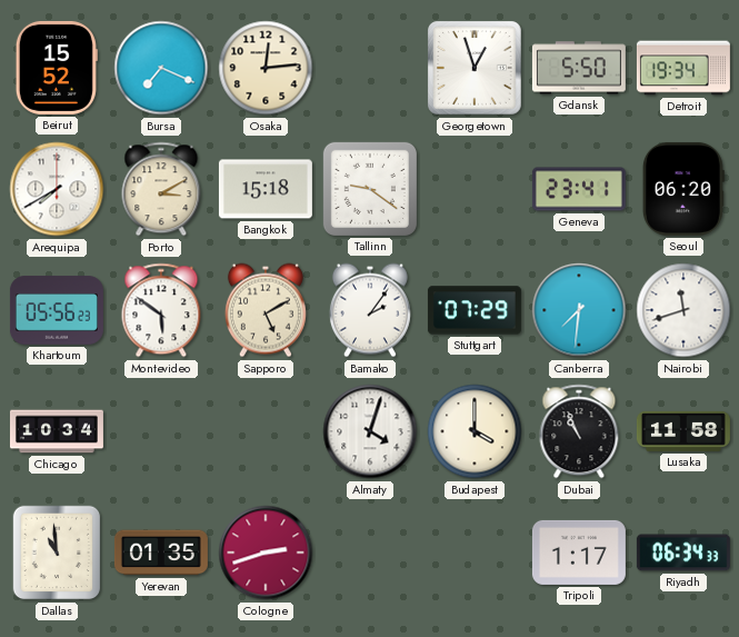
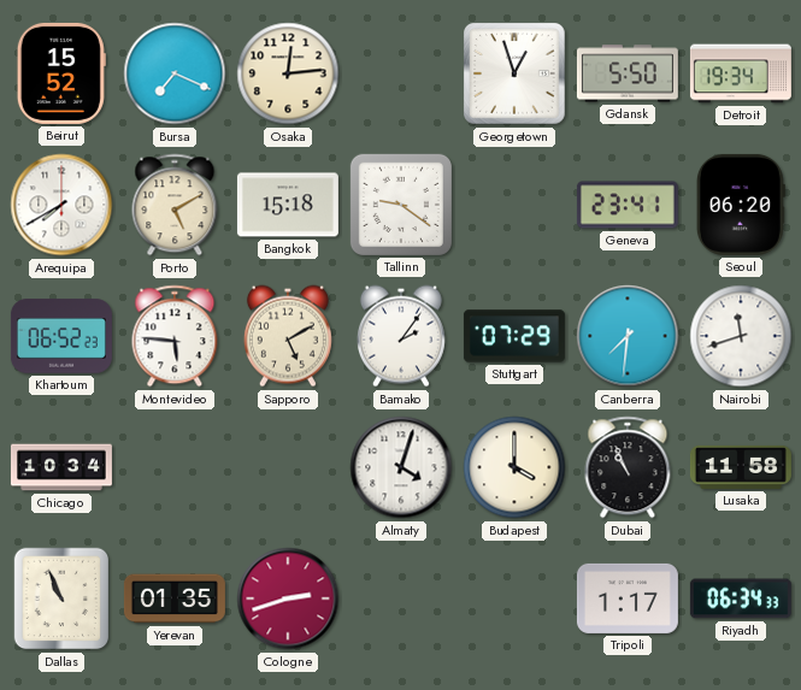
Porto: 3:10 -> 5:10
Khartoum: 05:56 -> 06:52
Montevideo: 5:51 -> 5:46
Dallas: 10:59 -> 10:56
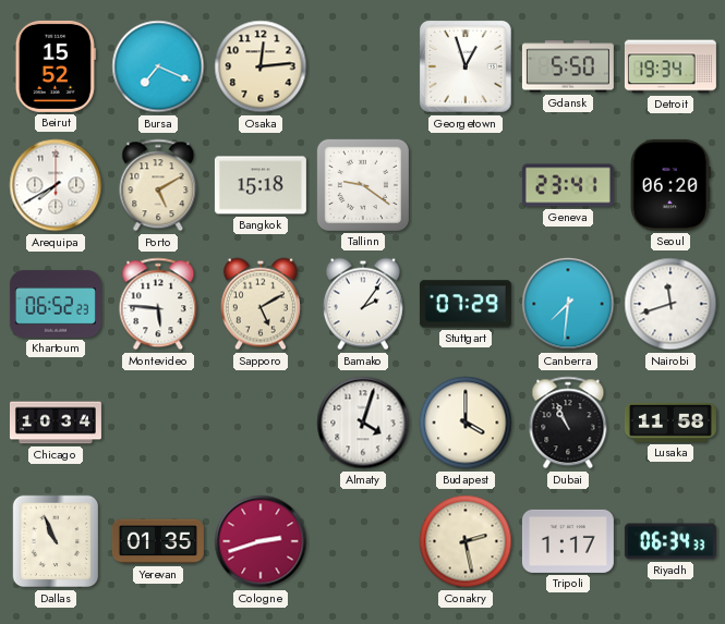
Conakry: none -> 2:28
